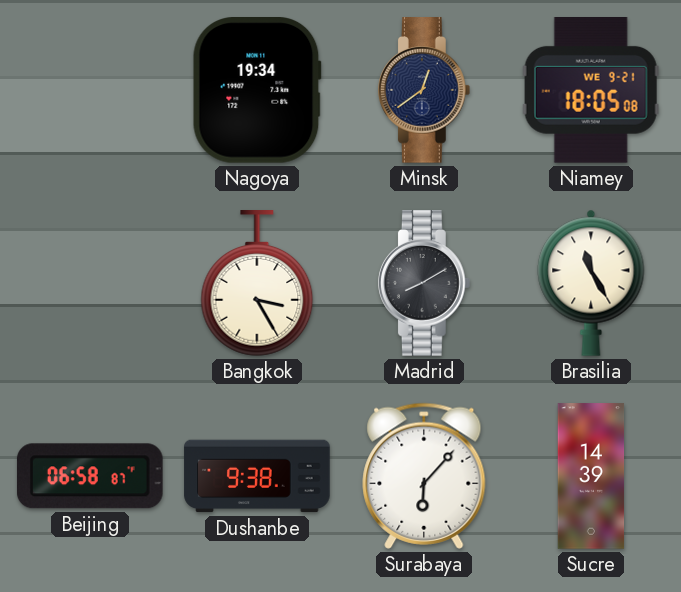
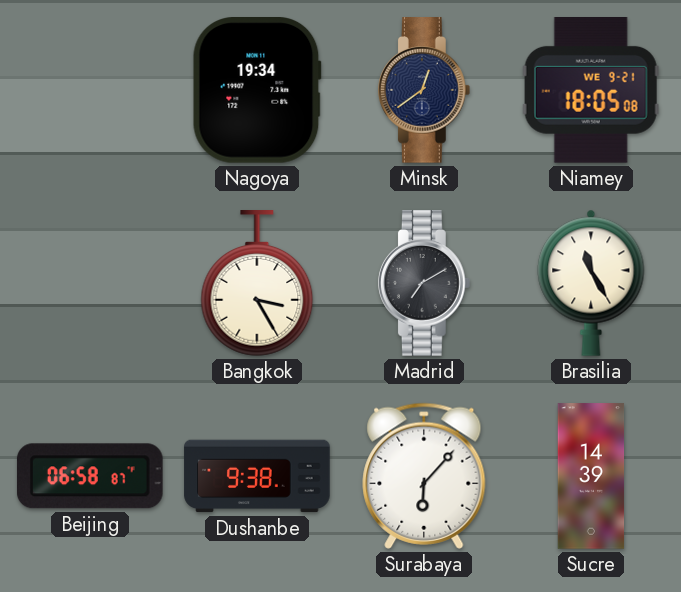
Madrid: 8:10 -> 7:10
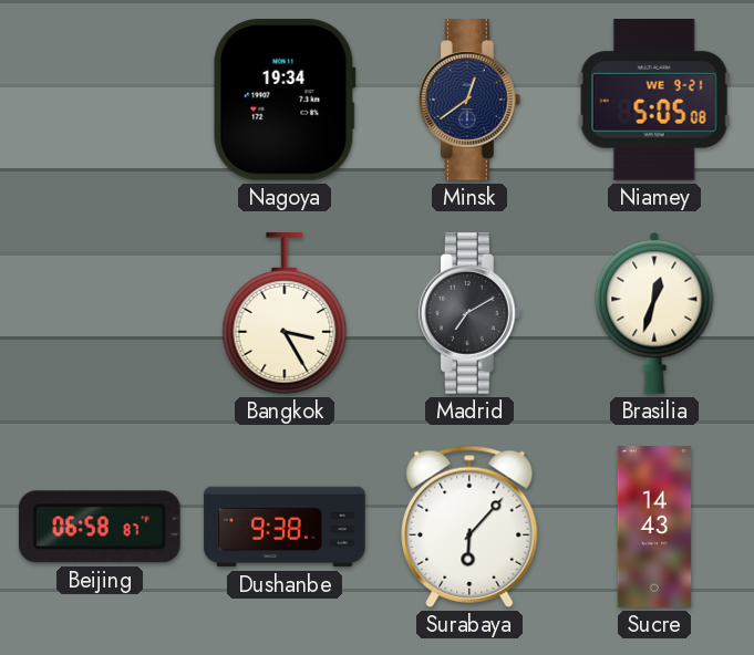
Niamey: 18:05 -> 5:05
Brasilia: 11:25 -> 12:33
Sucre: 14:39 -> 14:43
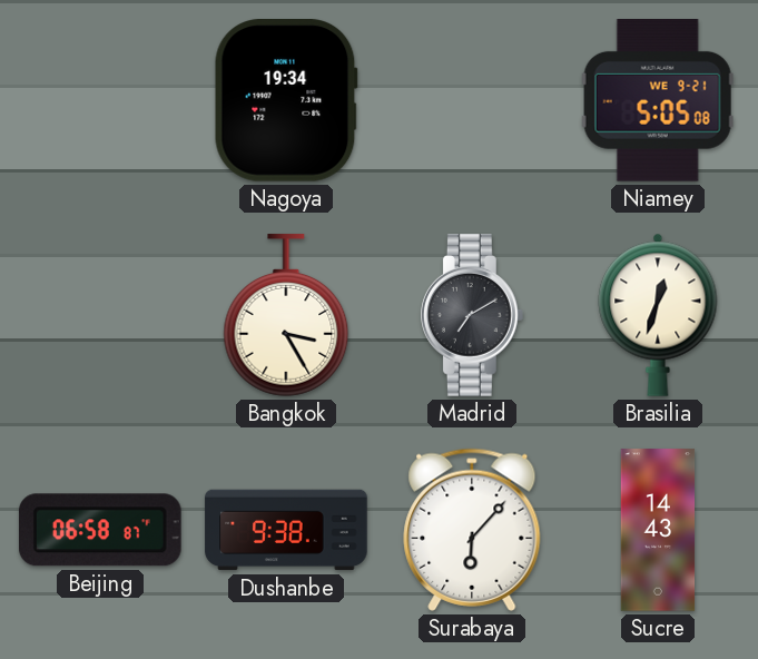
Minsk: 12:39 -> none
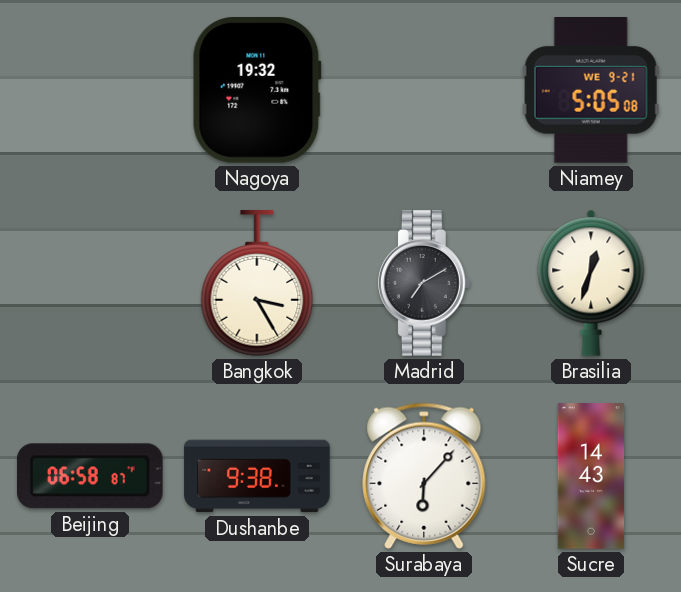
Nagoya: 19:34 -> 19:32
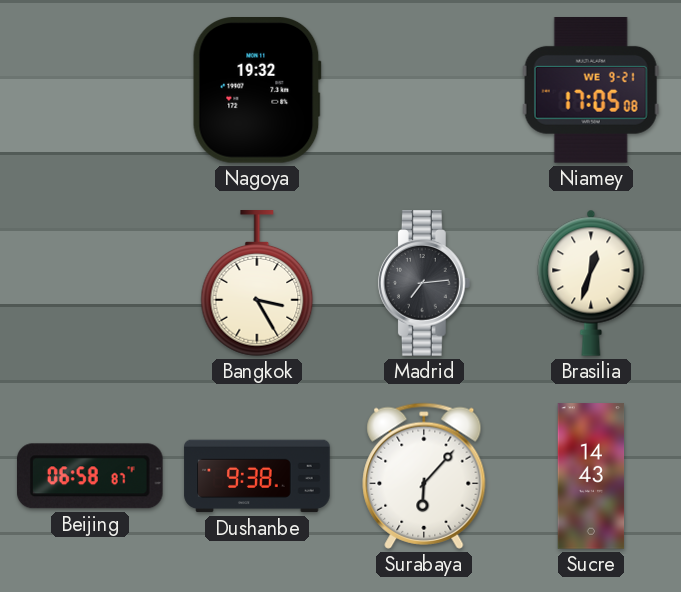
Niamey: 5:05 -> 17:05
Madrid: 7:10 -> 7:14
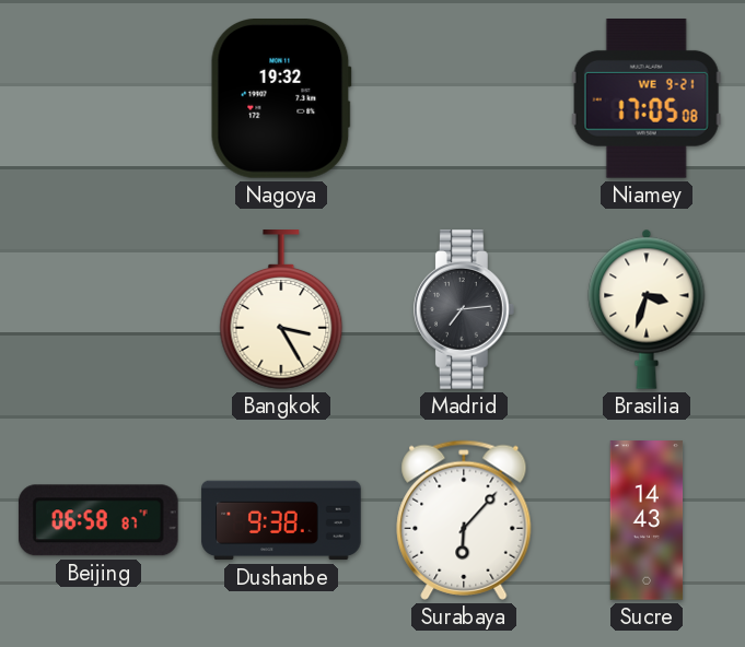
Brasilia: 12:33 -> 3:33
